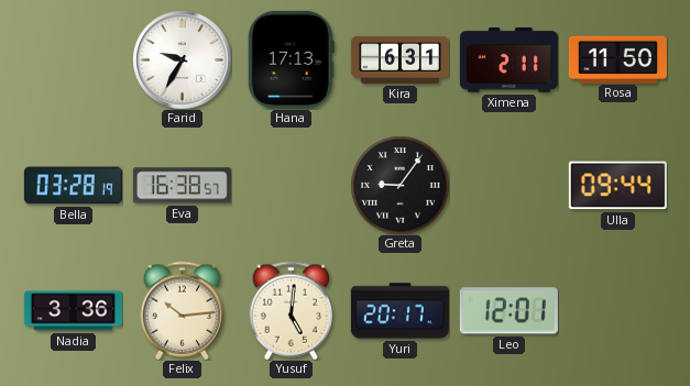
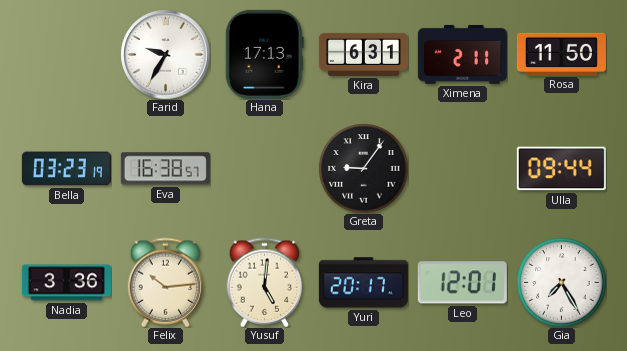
Bella: 03:28 -> 03:23
Gia: none -> 7:25
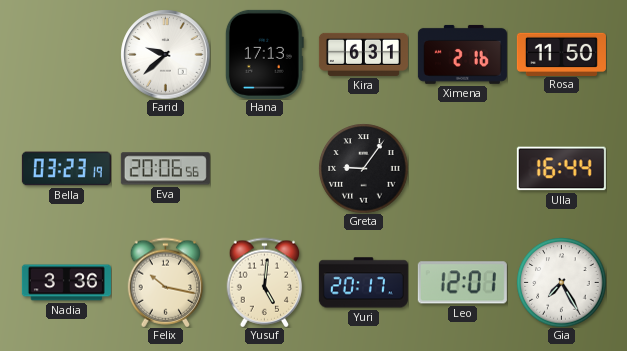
Farid: 9:35 -> 9:38
Ximena: 2:11 -> 2:16
Eva: 16:38 -> 20:06
Ulla: 09:44 -> 16:44
Felix: 10:14 -> 10:17
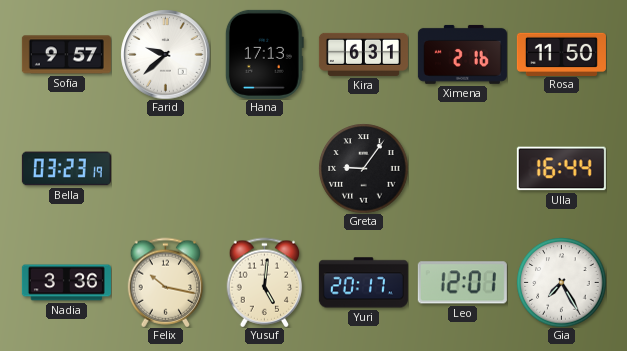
Sofia: none -> 9:57
Eva: 20:06 -> none
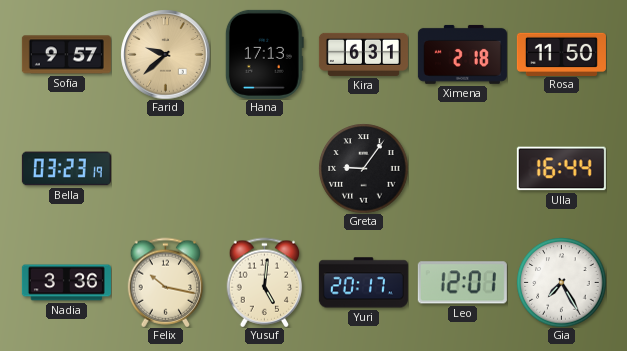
Farid dial: white -> champagne
Ximena: 2:16 -> 2:18
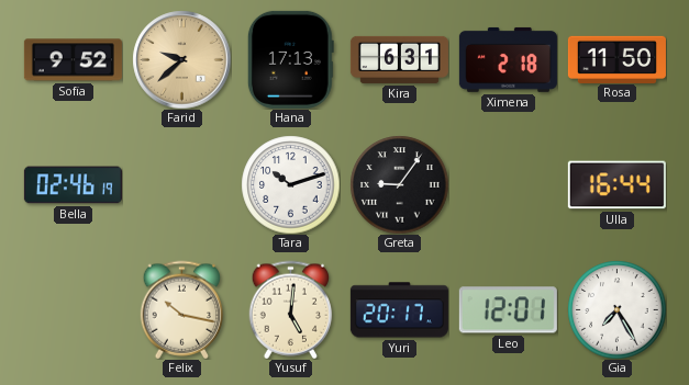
Sofia: 9:57 -> 9:52
Bella: 03:23 -> 02:46
Tara: none -> 10:12
Nadia: 3:36 -> none
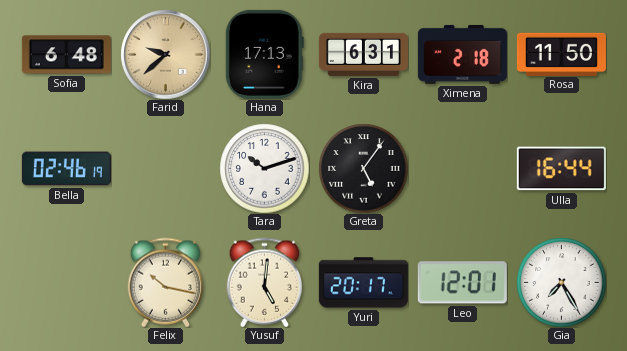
Sofia: 9:52 -> 6:48
Greta: 9:06 -> 5:06
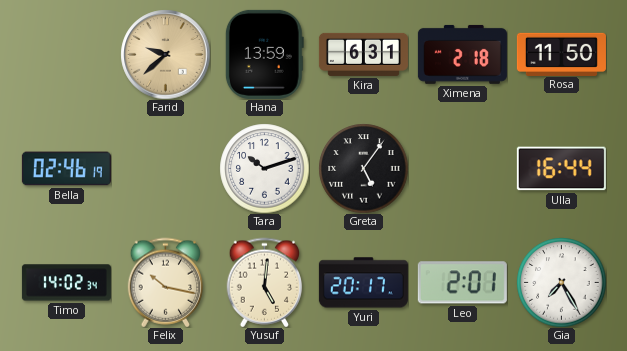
Sofia: 6:48 -> none
Hana: 17:13 -> 13:59
Timo: none -> 14:02
Leo: 12:01 -> 2:01
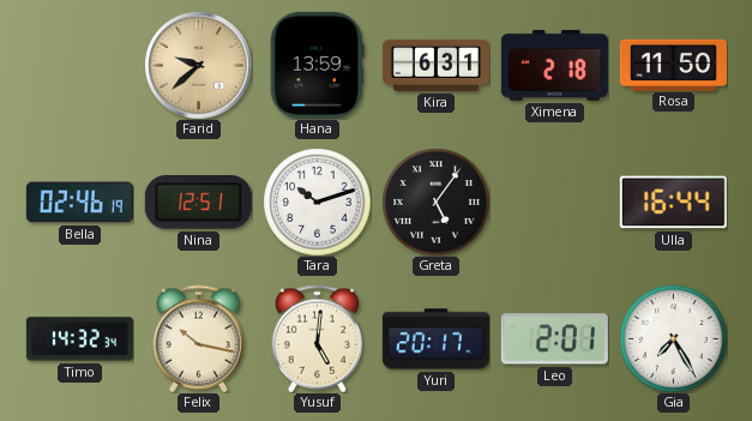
Nina: none -> 12:51
Timo: 14:02 -> 14:32
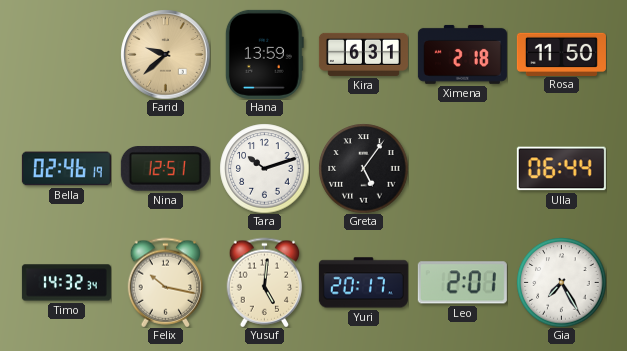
Ulla: 16:44 -> 06:44
